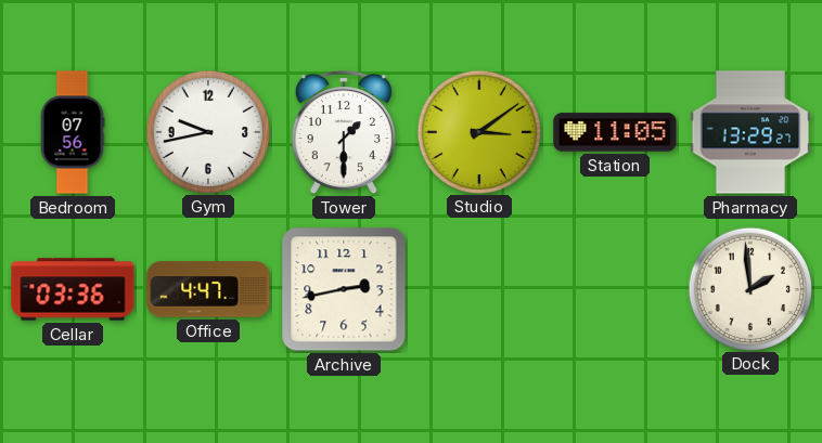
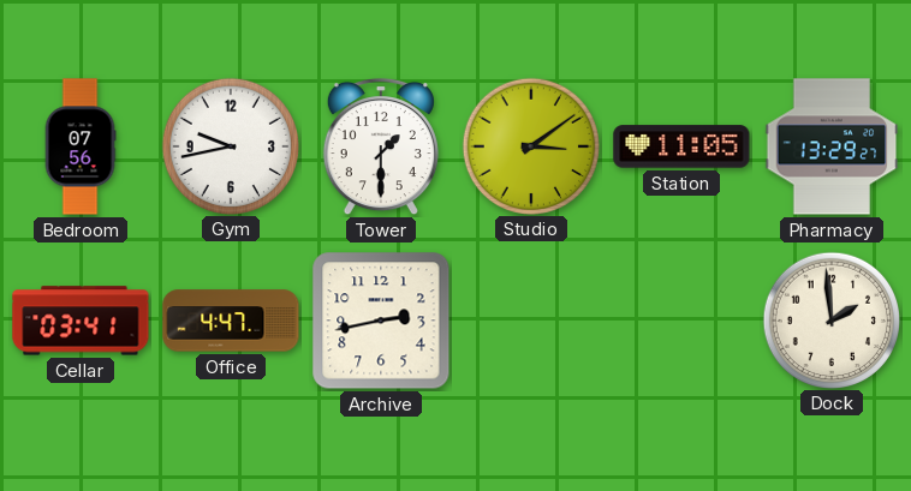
Cellar: 03:36 -> 03:41
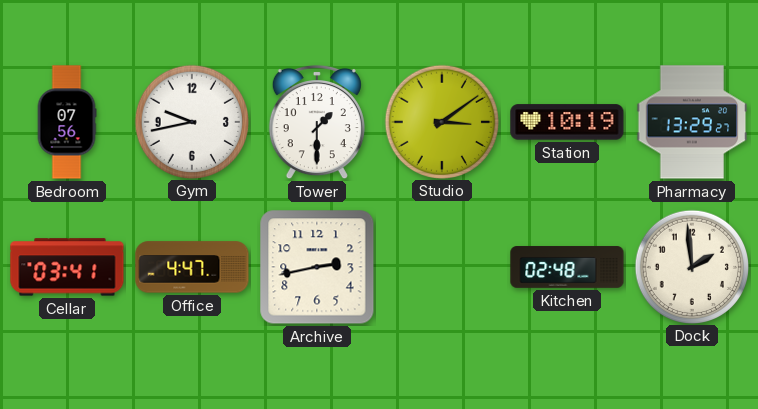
Station: 11:05 -> 10:19
Kitchen: none -> 02:48
